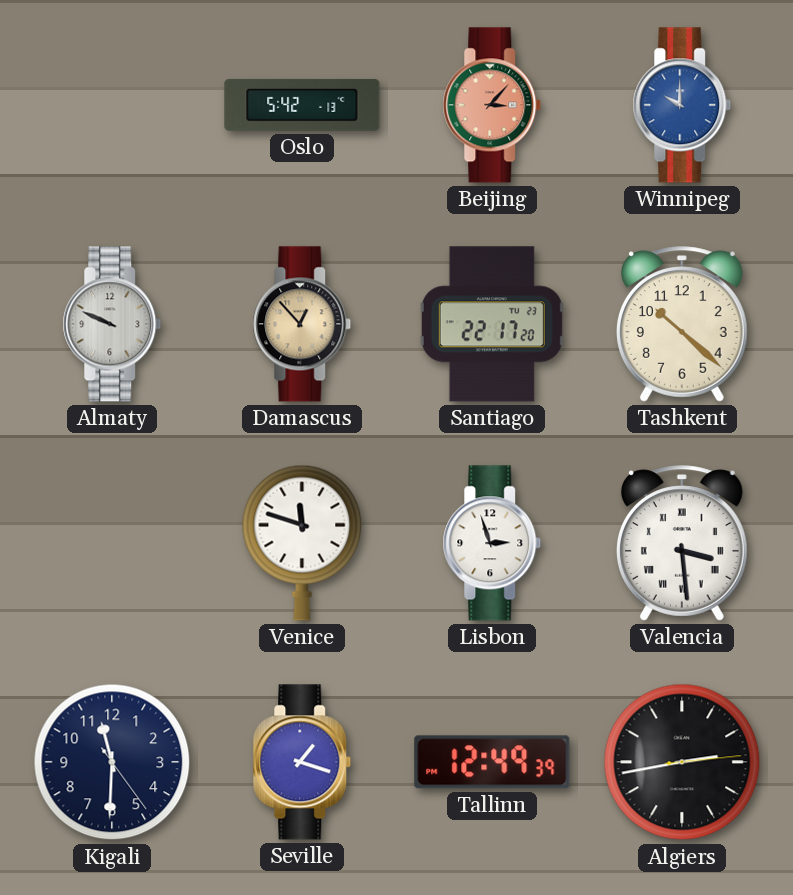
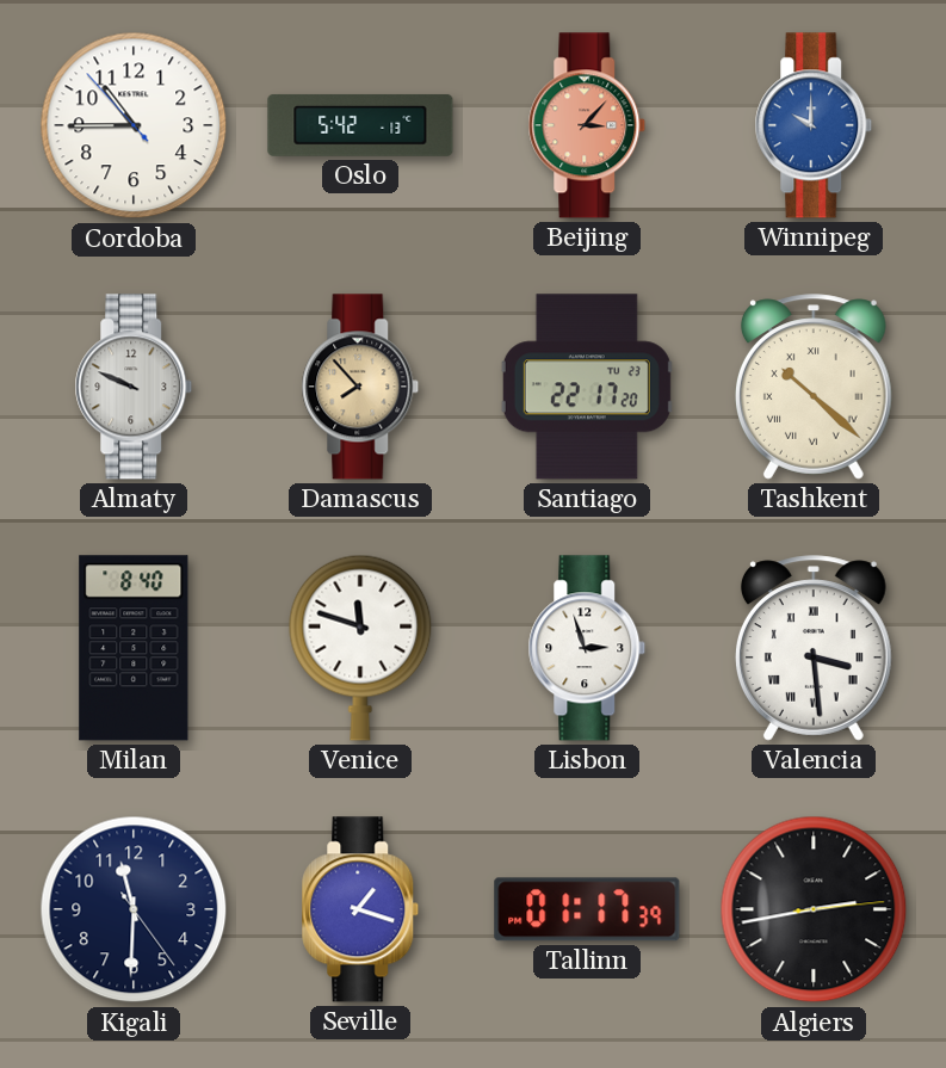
Cordoba: none -> 10:44
Damascus: 12:53 -> 7:53
Tashkent numerals: Arabic -> Roman
Milan: none -> 8:40
Tallinn: 12:49 -> 01:17
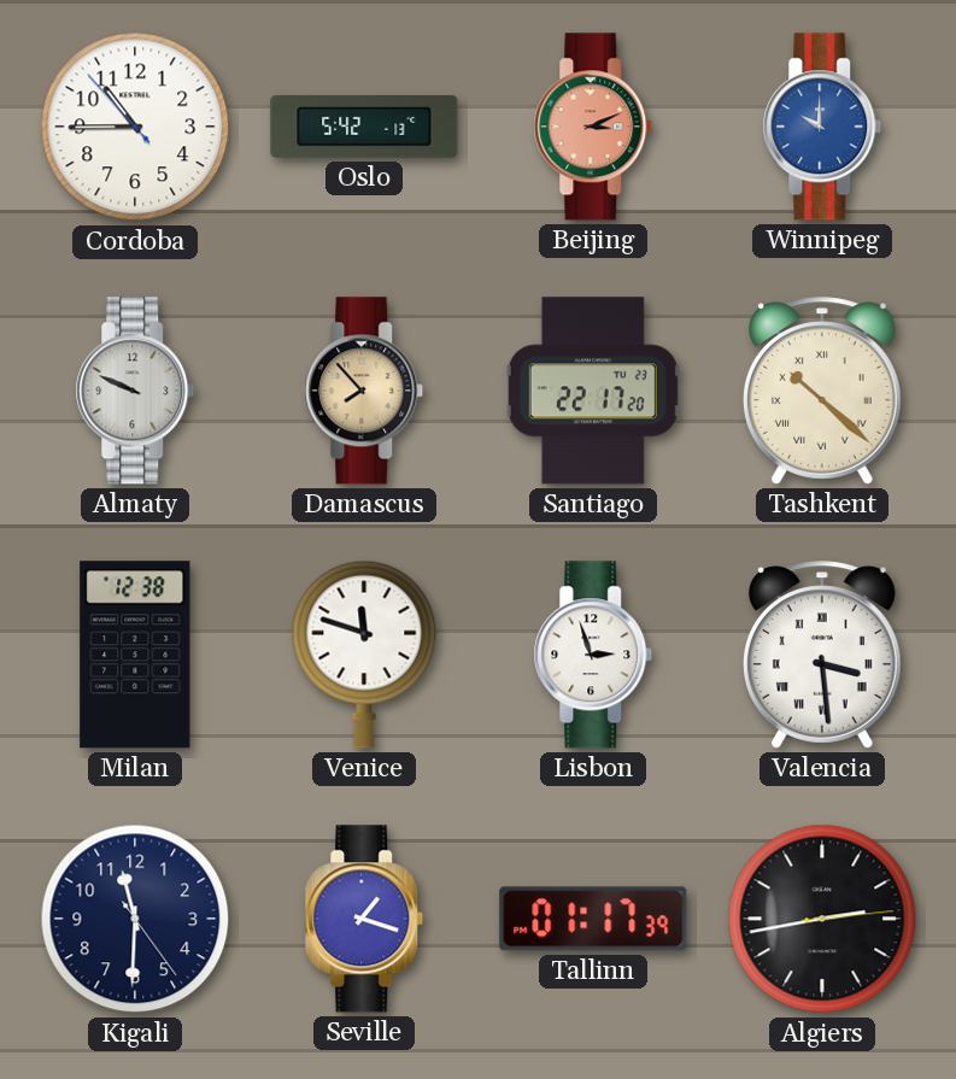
Beijing: 3:07 -> 3:11
Milan: 8:40 -> 12:38
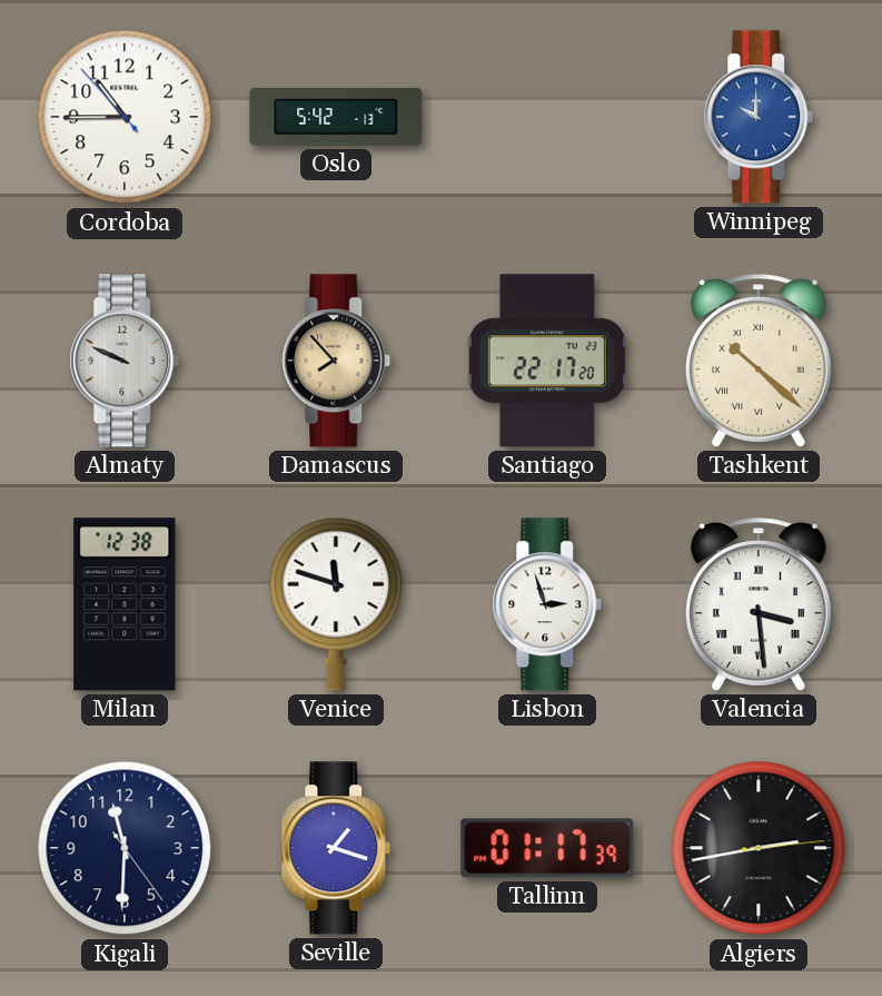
Beijing: 3:11 -> none
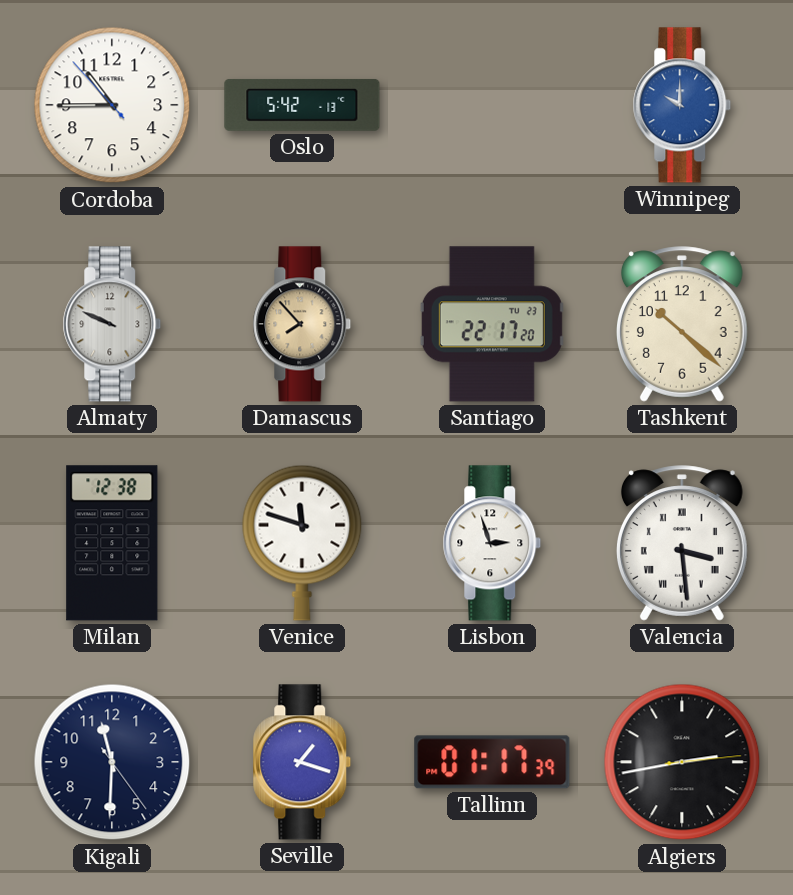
Tashkent numerals: Roman -> Arabic
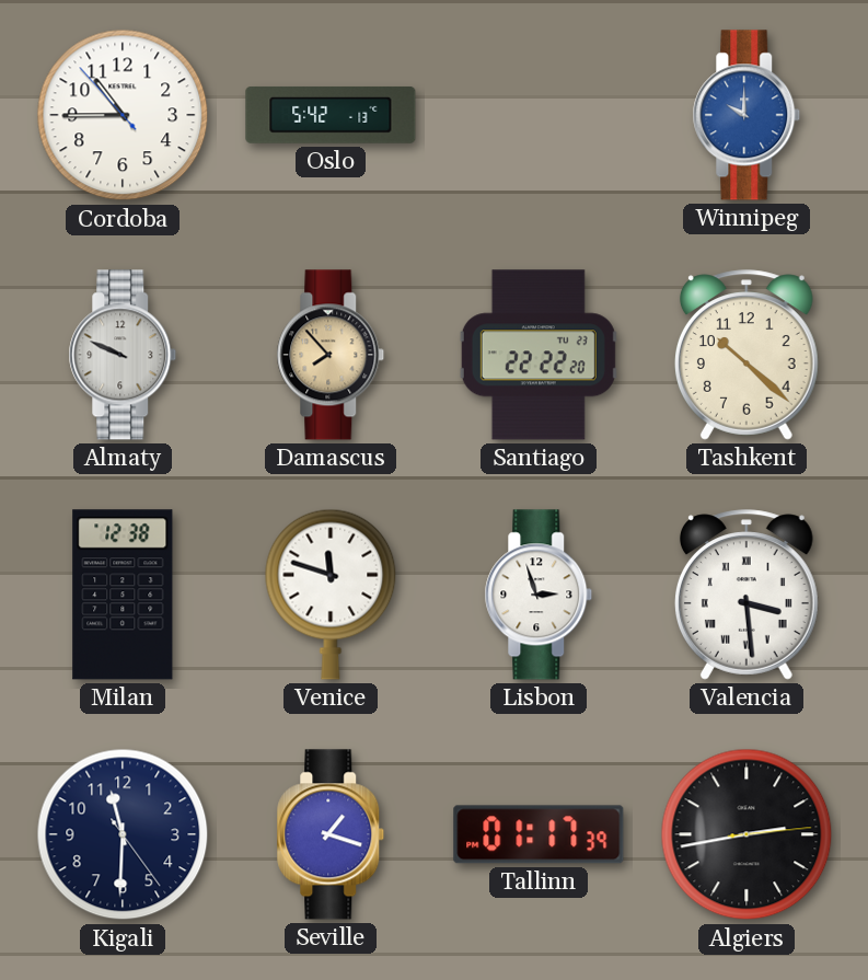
Santiago: 22:17 -> 22:22
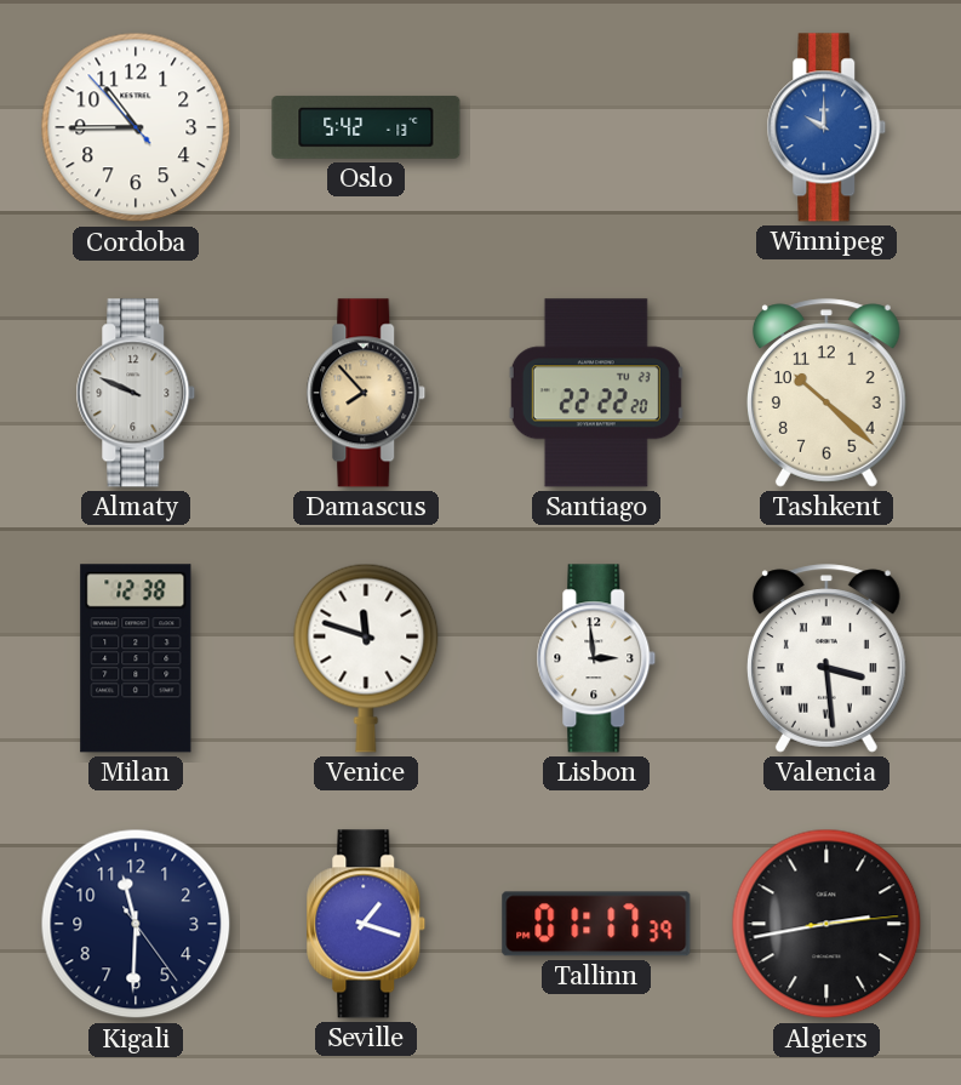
Lisbon: 2:57 -> 2:59
